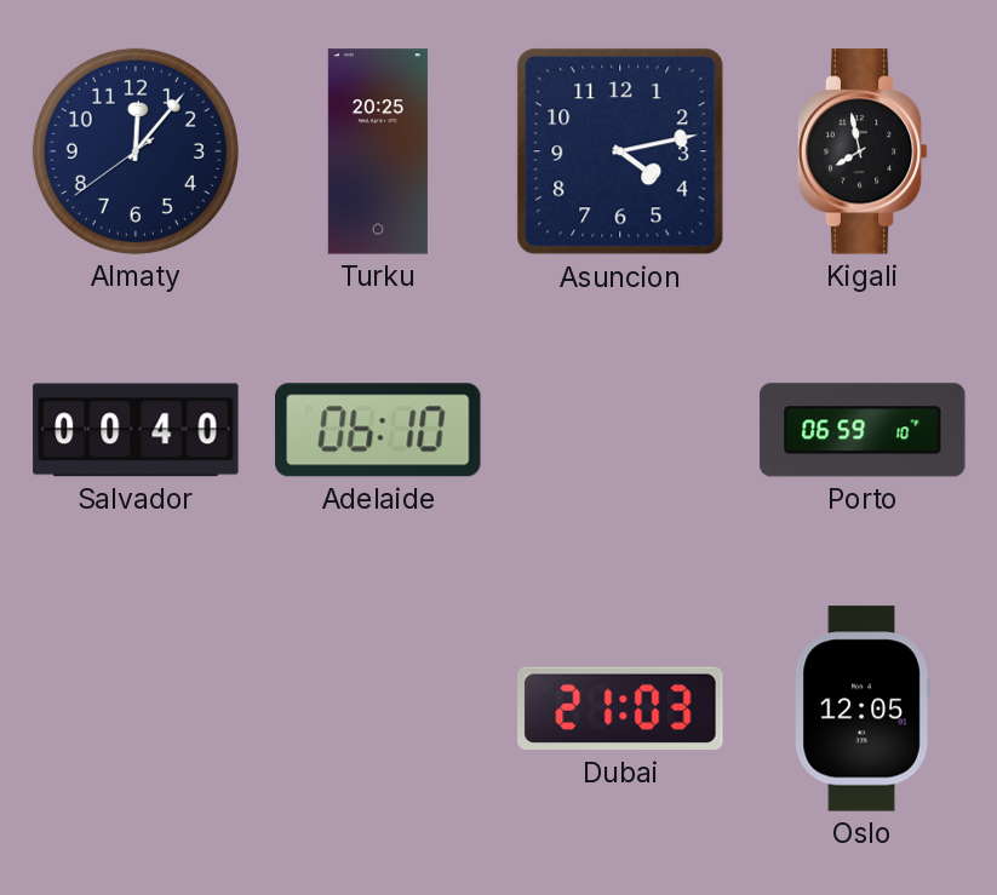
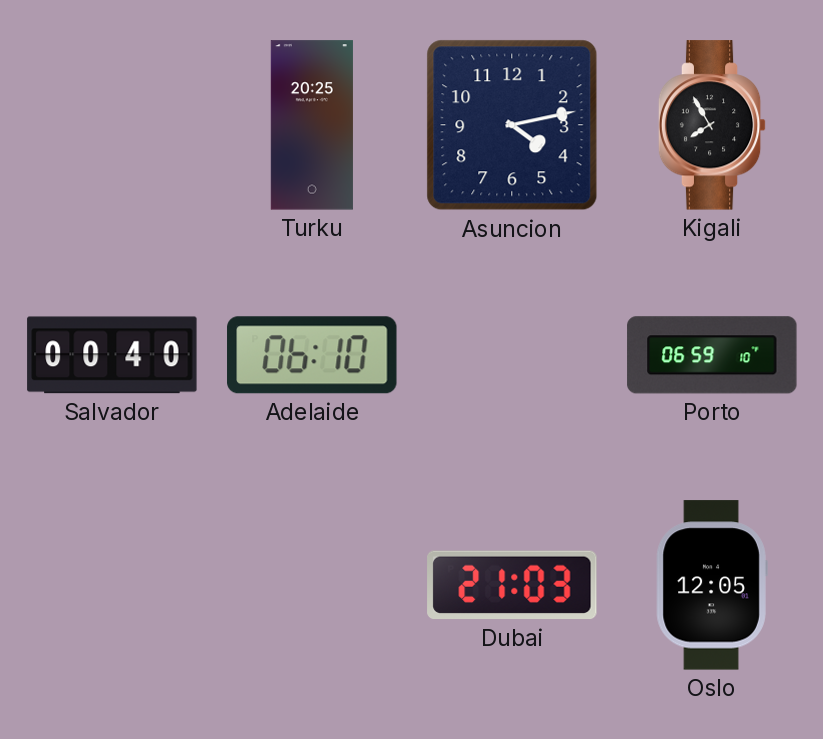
Almaty: 12:06 -> none
Kigali: 7:58 -> 7:55
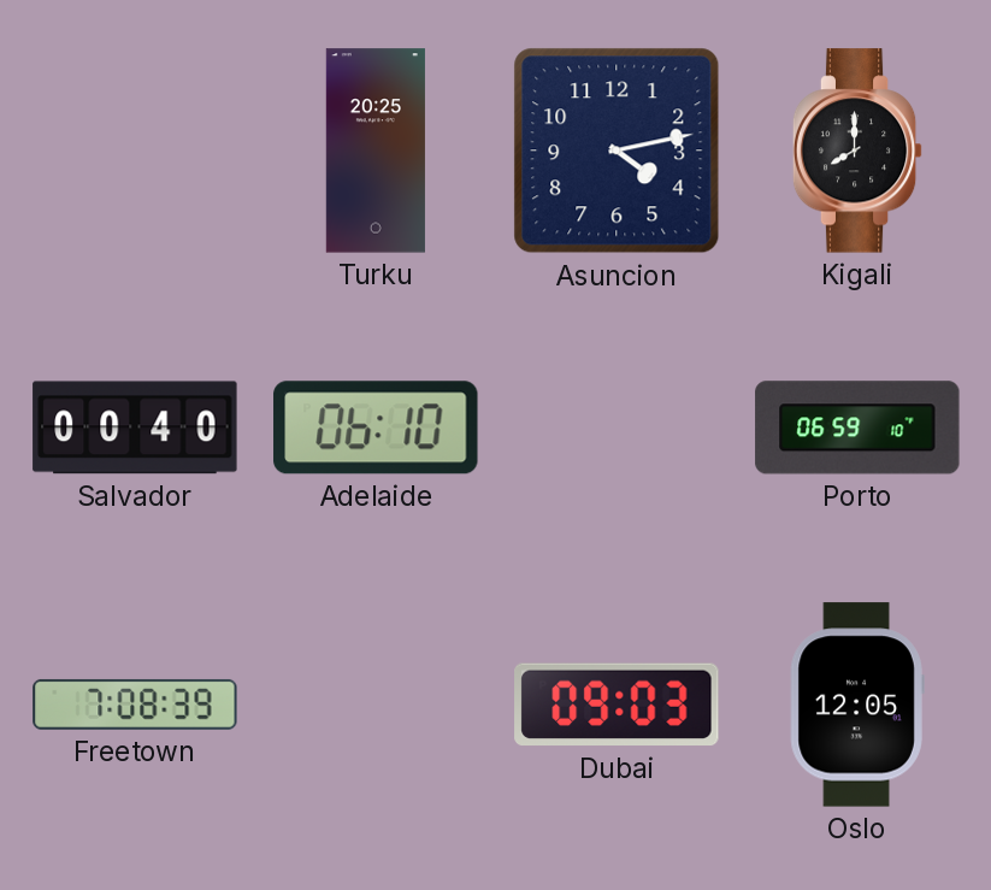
Kigali: 7:55 -> 8:00
Freetown: none -> 7:08
Dubai: 21:03 -> 09:03
